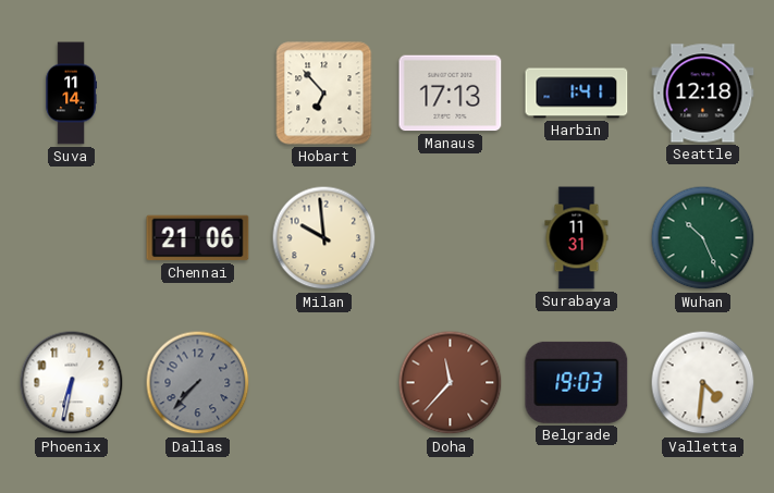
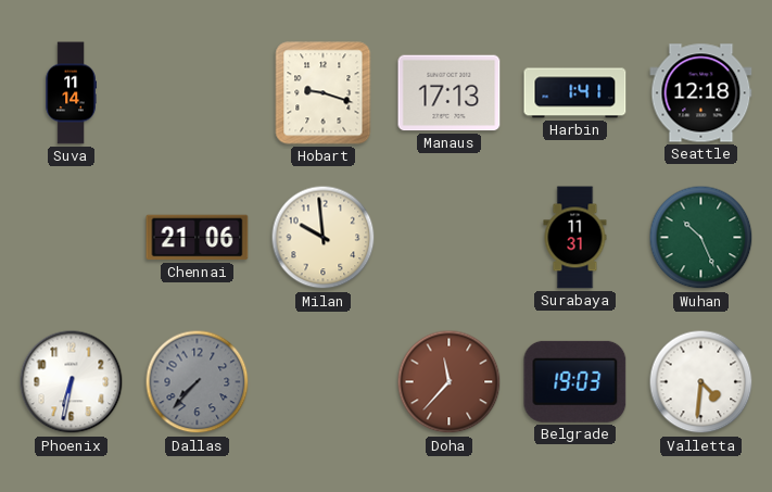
Hobart: 6:53 -> 9:18
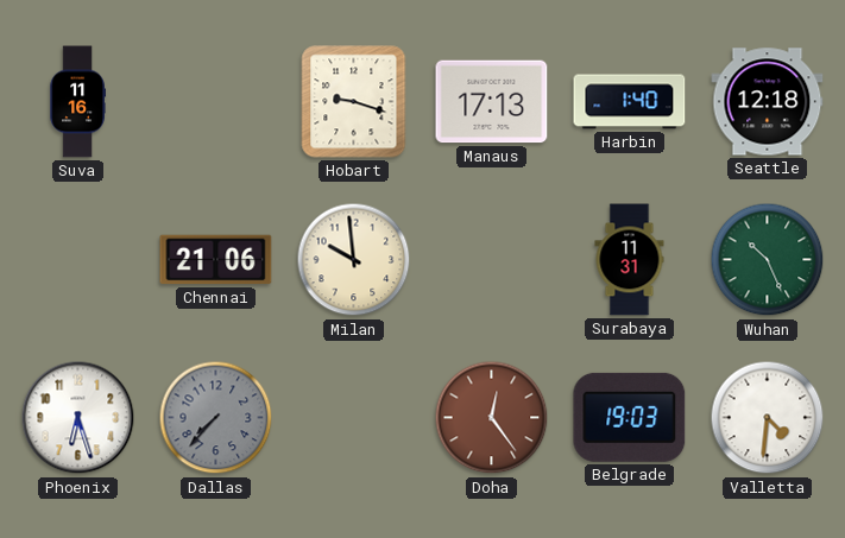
Suva: 11:14 -> 11:16
Harbin: 1:41 -> 1:40
Phoenix: 6:32 -> 6:27
Doha: 11:37 -> 12:24
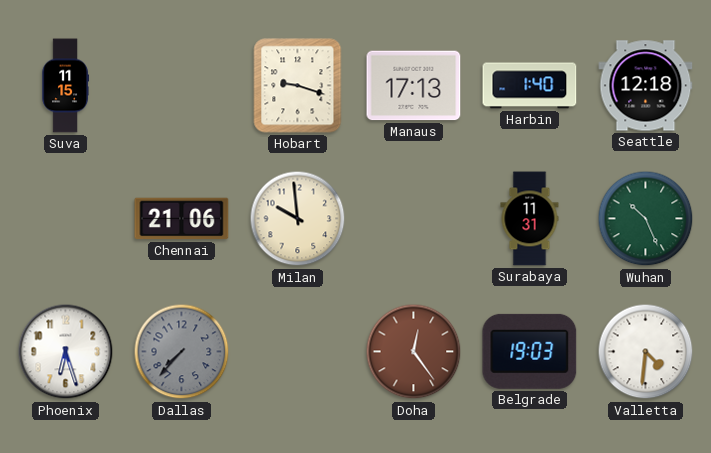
Suva: 11:16 -> 11:15
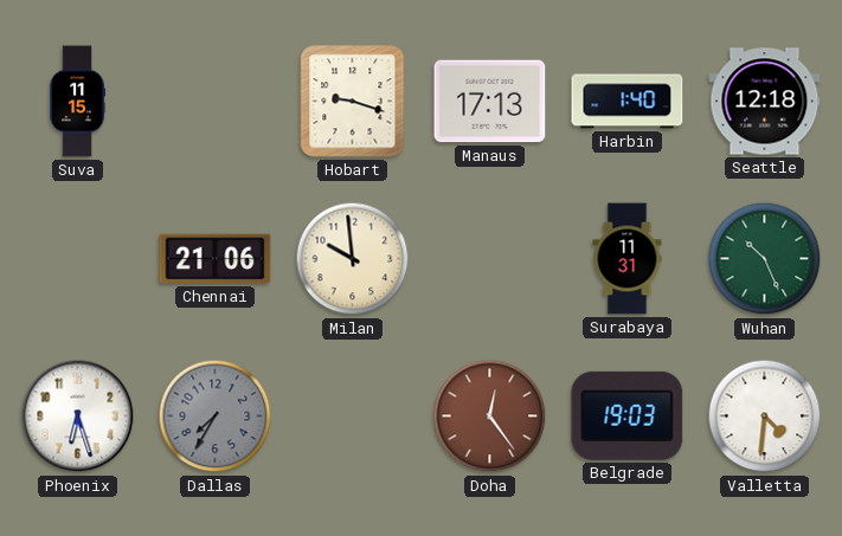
Dallas: 7:37 -> 7:35
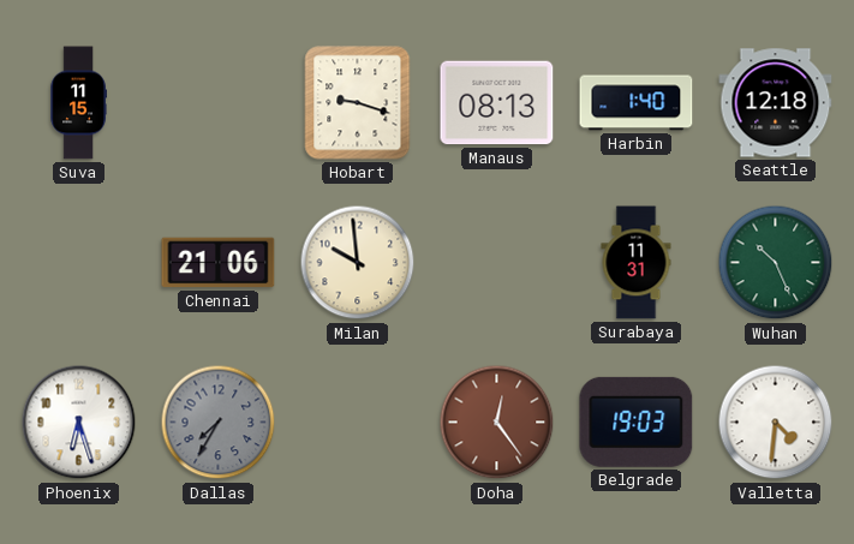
Manaus: 17:13 -> 08:13
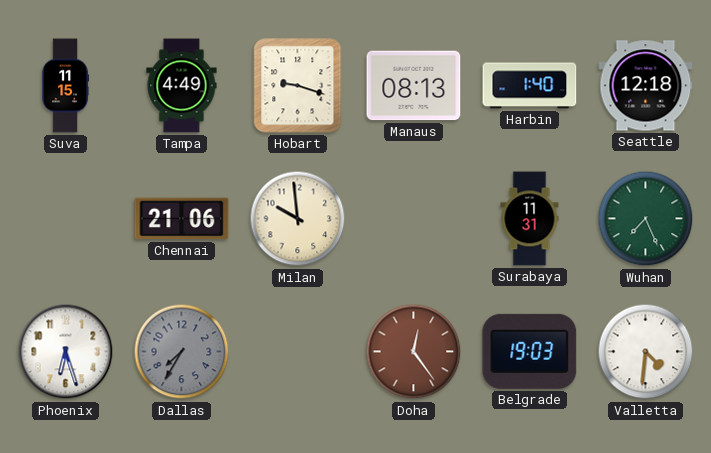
Tampa: none -> 4:49
Wuhan: 10:26 -> 7:26
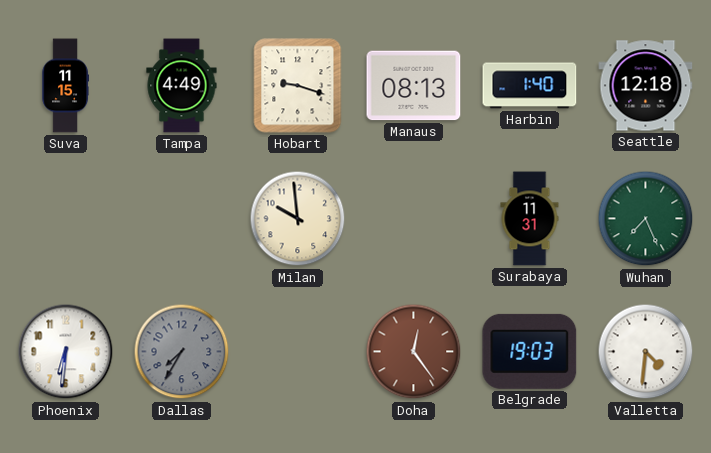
Chennai: 21:06 -> none
Phoenix: 6:27 -> 6:31
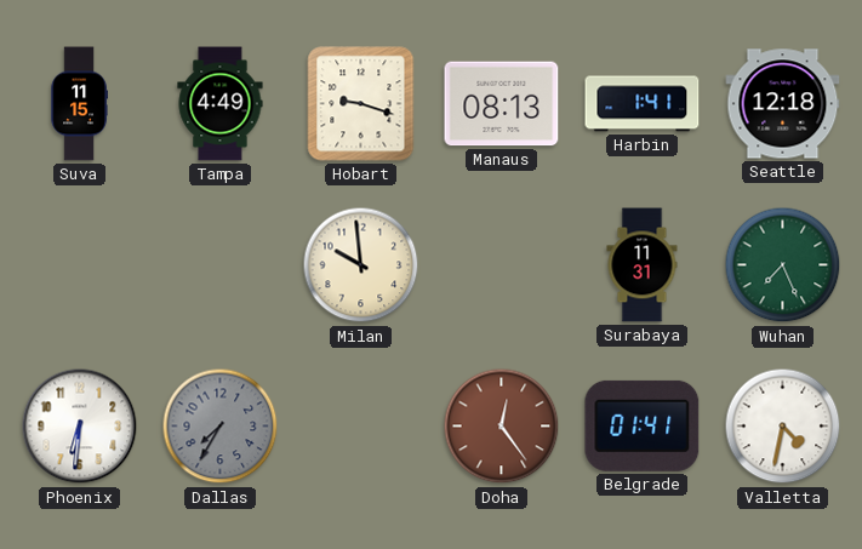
Harbin: 1:40 -> 1:41
Belgrade: 19:03 -> 01:41
Valletta: 4:31 -> 4:32
